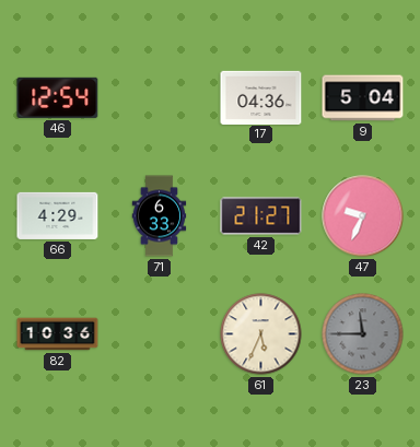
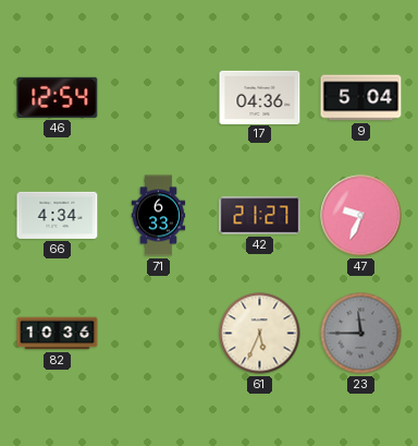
66: 4:29 -> 4:34
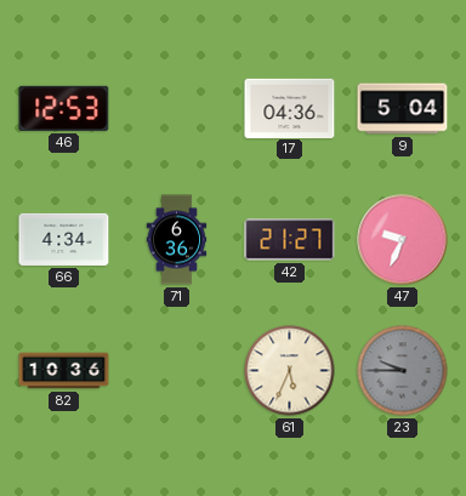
46: 12:54 -> 12:53
71: 6:33 -> 6:36
23: 11:45 -> 9:45
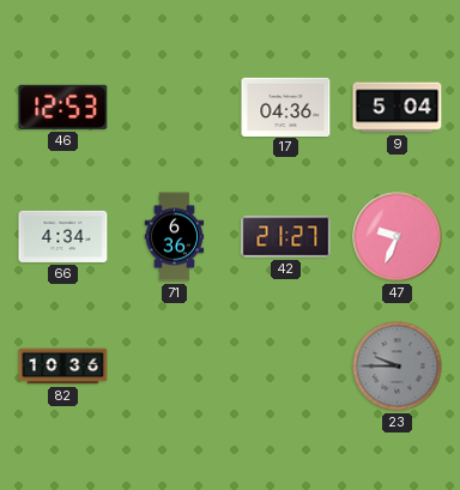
61: 5:34 -> none
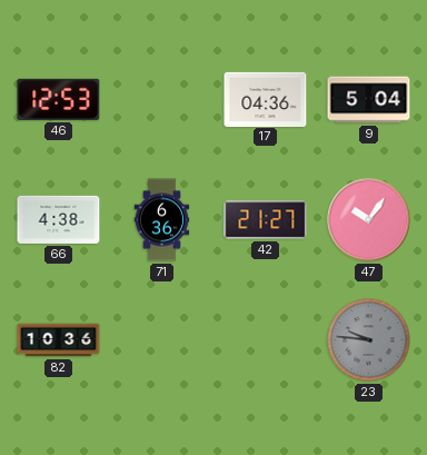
66: 4:34 -> 4:38
47: 9:34 -> 10:06
23: 9:45 -> 9:46
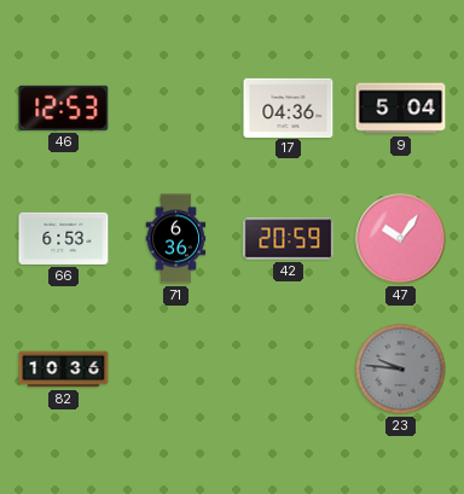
66: 4:38 -> 6:53
42: 21:27 -> 20:59
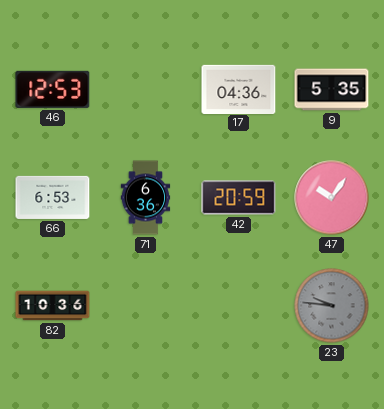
9: 5:04 -> 5:35
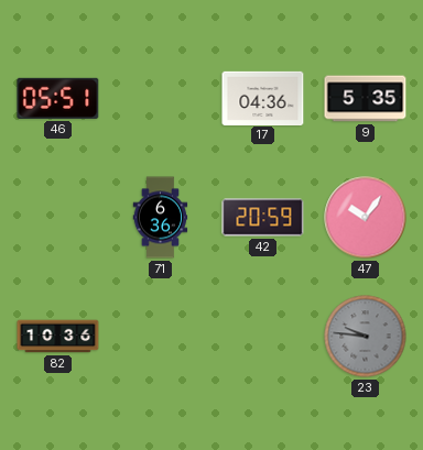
46: 12:53 -> 05:51
66: 6:53 -> none
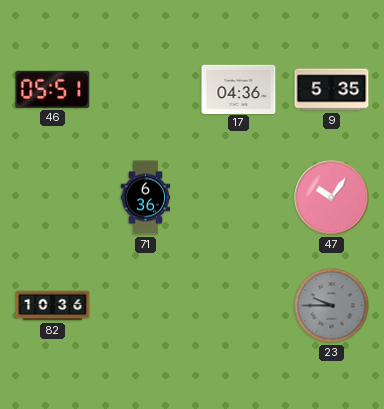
42: 20:59 -> none
23: 9:46 -> 9:45
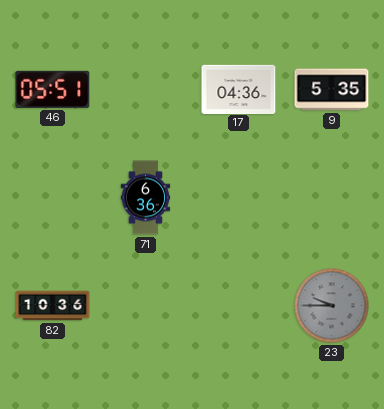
47: 10:06 -> none
